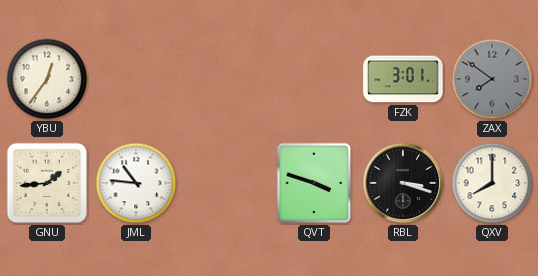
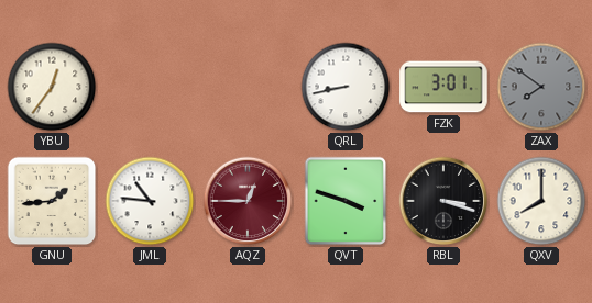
QRL: none -> 8:43
AQZ: none -> 12:45
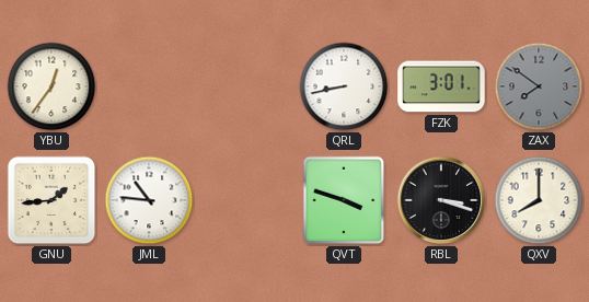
AQZ: 12:45 -> none
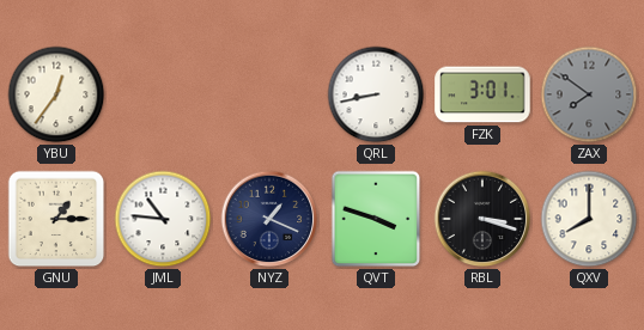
GNU: 1:44 -> 1:15
NYZ: none -> 1:19
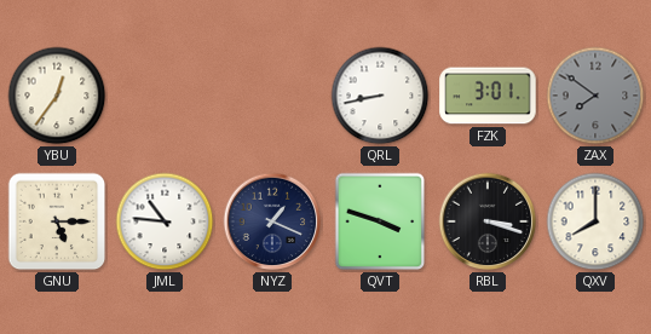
GNU: 1:15 -> 5:15
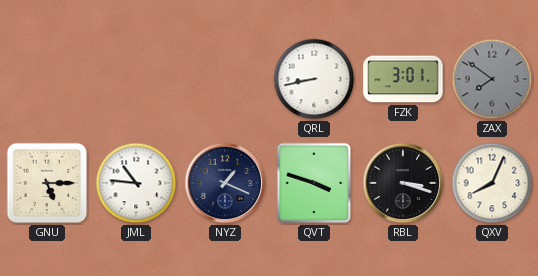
YBU: 12:36 -> none
QXV: 8:00 -> 8:04
